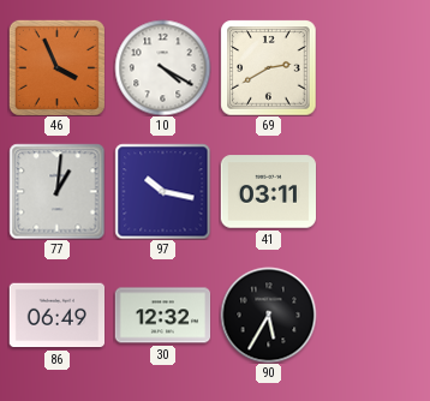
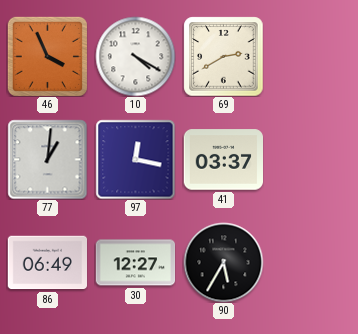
97: 10:17 -> 12:17
41: 03:11 -> 03:37
30: 12:32 -> 12:27
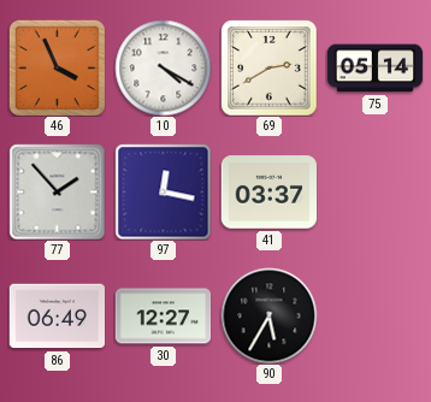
75: none -> 05:14
77: 1:01 -> 1:53
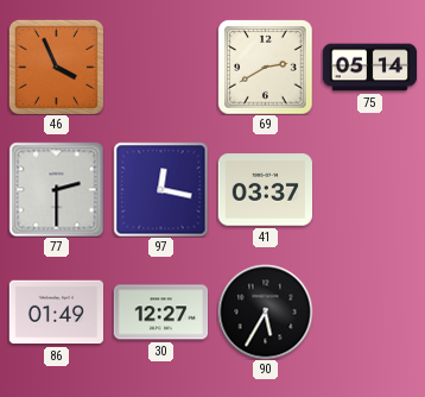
10: 4:20 -> none
77: 1:53 -> 2:30
86: 06:49 -> 01:49
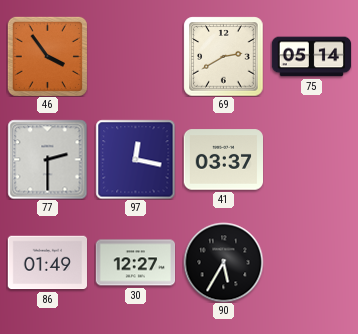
46: 3:56 -> 3:54
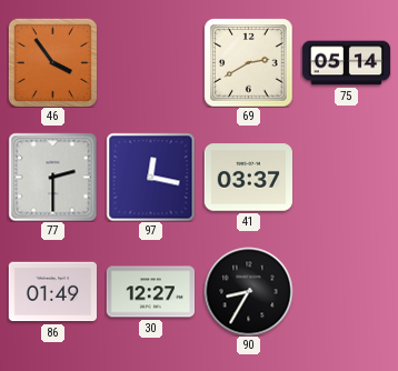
90: 5:35 -> 8:35
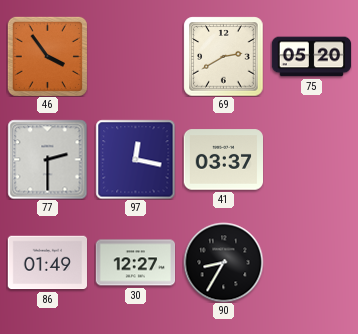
75: 05:14 -> 05:20
